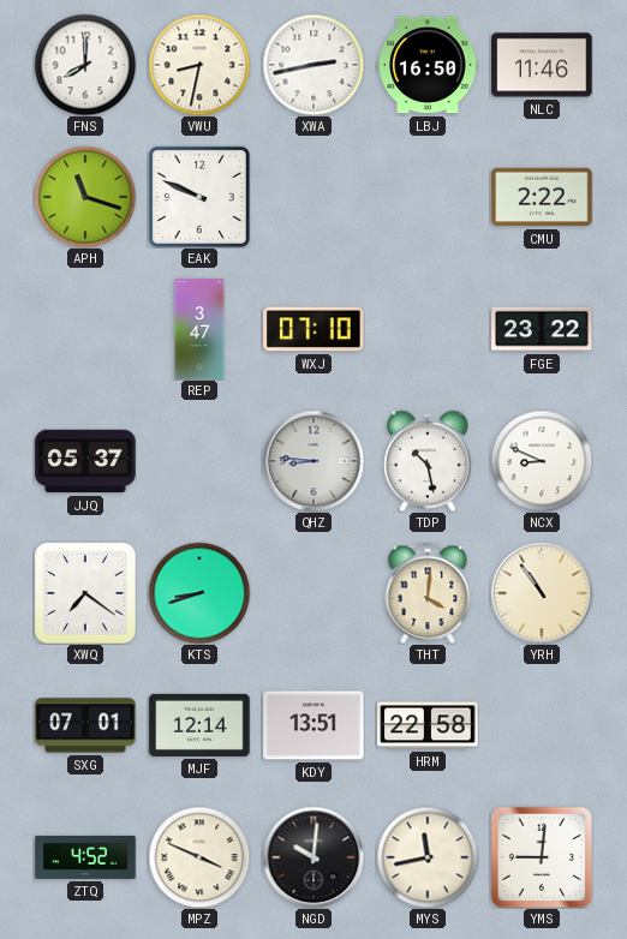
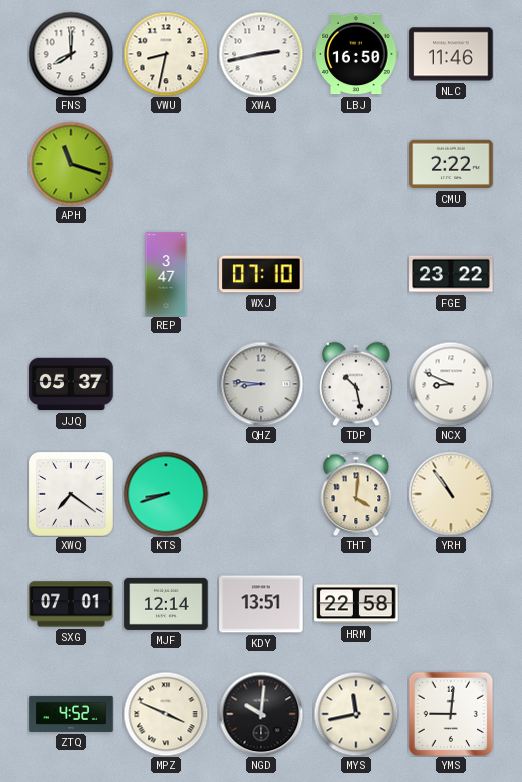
EAK: 9:49 -> none
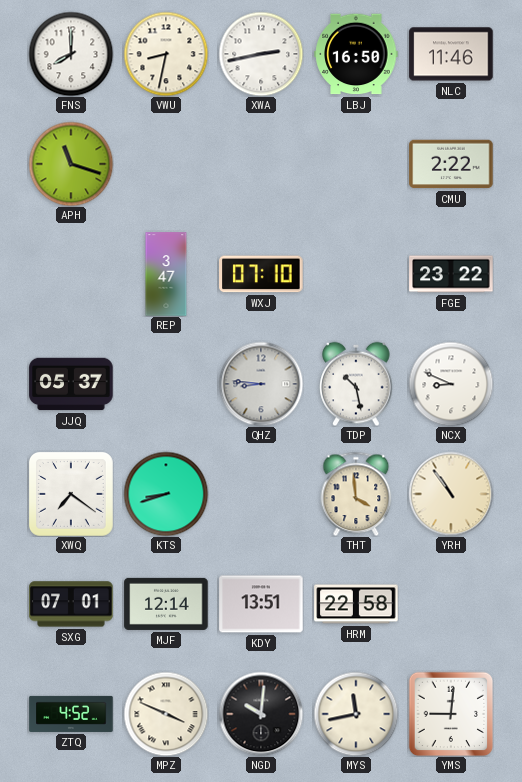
THT: 4:01 -> 3:59
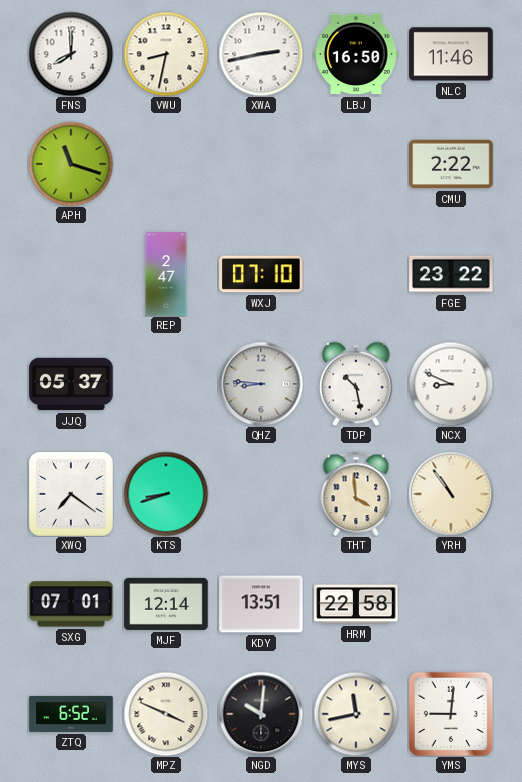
REP: 3:47 -> 2:47
ZTQ: 4:52 -> 6:52
